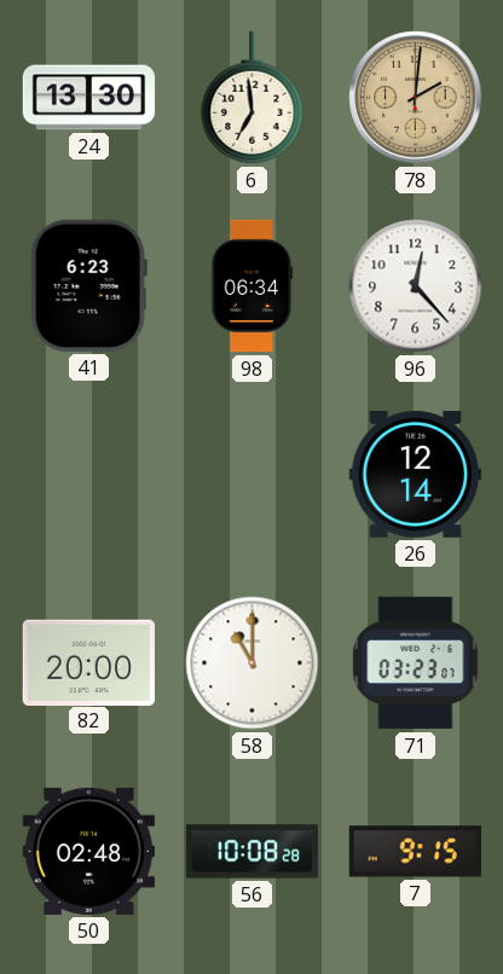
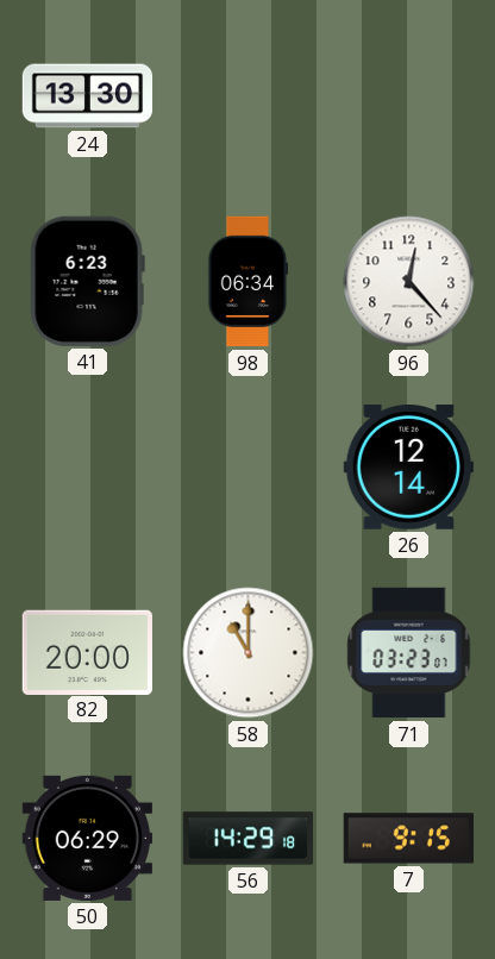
6: 6:59 -> none
78: 2:01 -> none
50: 02:48 -> 06:29
56: 10:08 -> 14:29
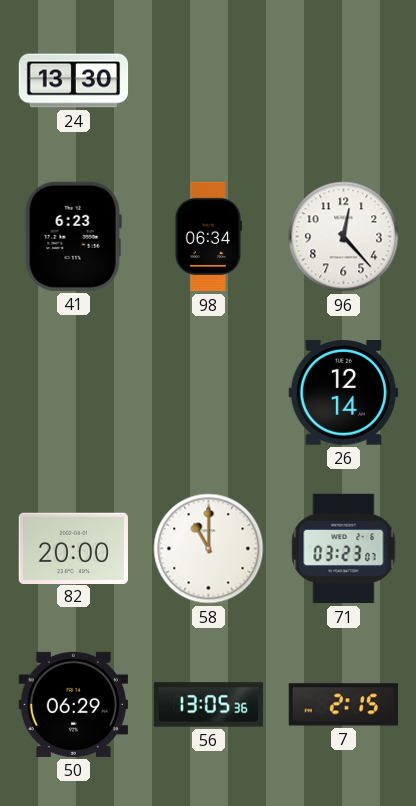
56: 14:29 -> 13:05
7: 9:15 -> 2:15
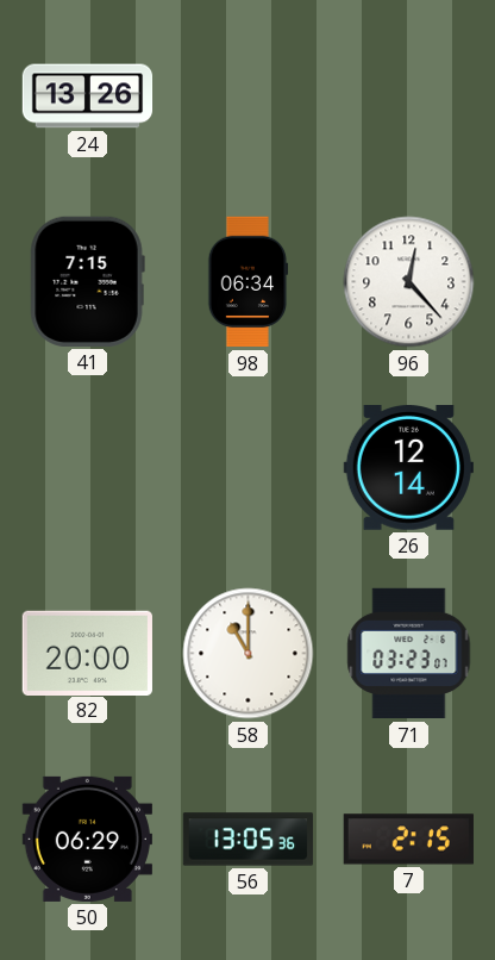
24: 13:30 -> 13:26
41: 6:23 -> 7:15
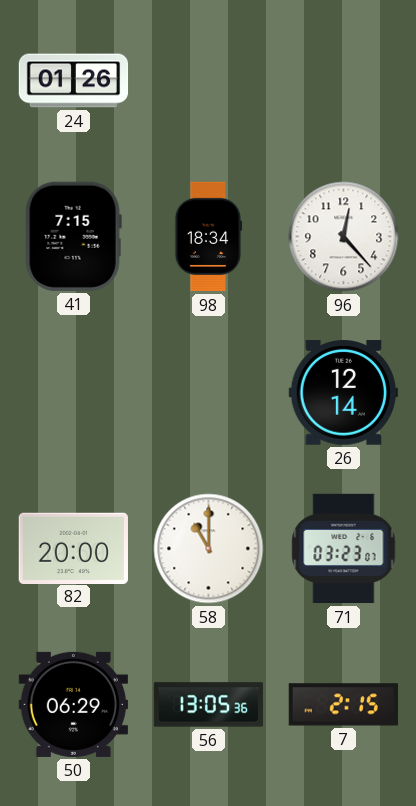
24: 13:26 -> 01:26
98: 06:34 -> 18:34
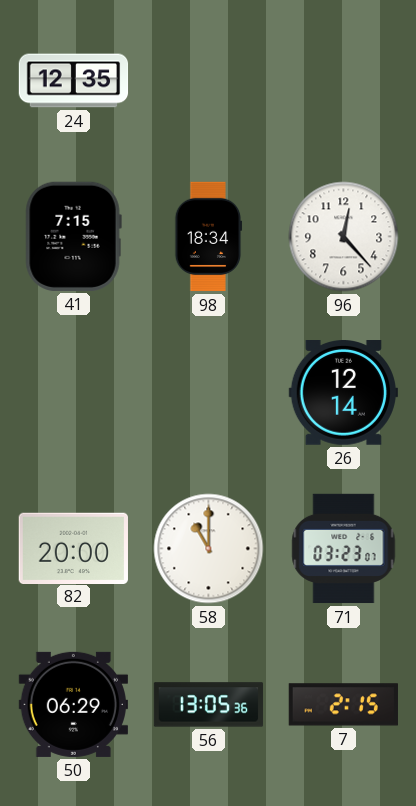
24: 01:26 -> 12:35
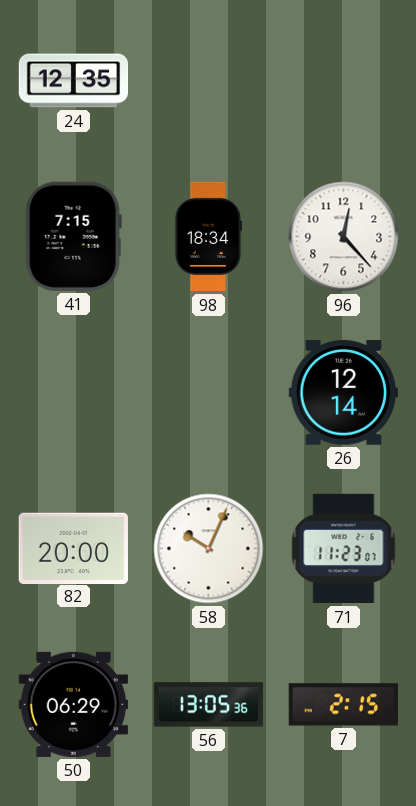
58: 11:00 -> 10:04
71: 03:23 -> 11:23
